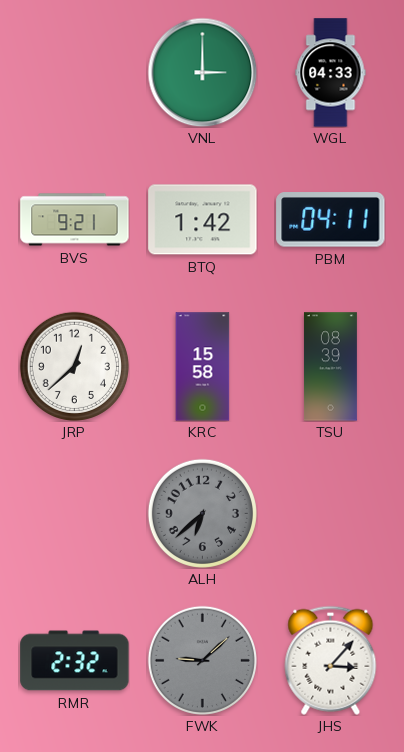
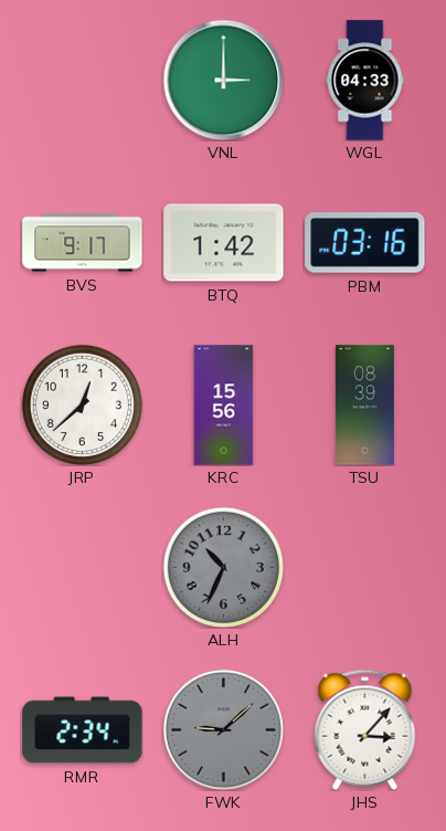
BVS: 9:21 -> 9:17
PBM: 04:11 -> 03:16
KRC: 15:58 -> 15:56
ALH: 6:38 -> 10:34
RMR: 2:32 -> 2:34
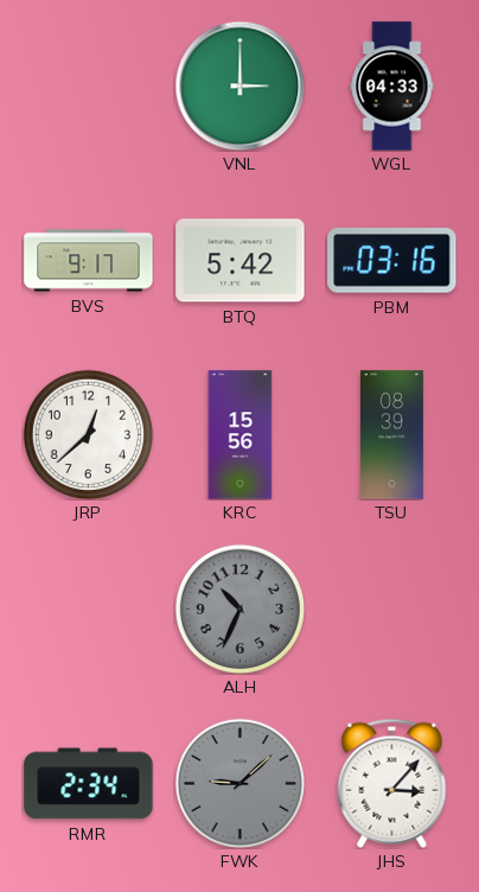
BTQ: 1:42 -> 5:42
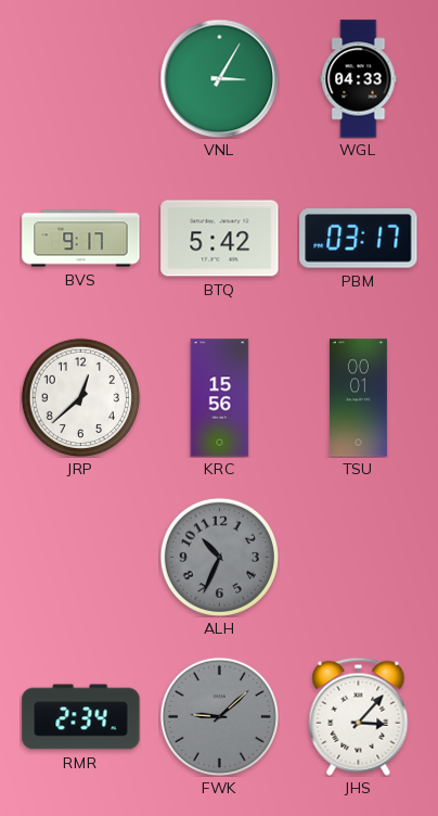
VNL: 3:00 -> 3:05
PBM: 03:16 -> 03:17
TSU: 08:39 -> 00:01
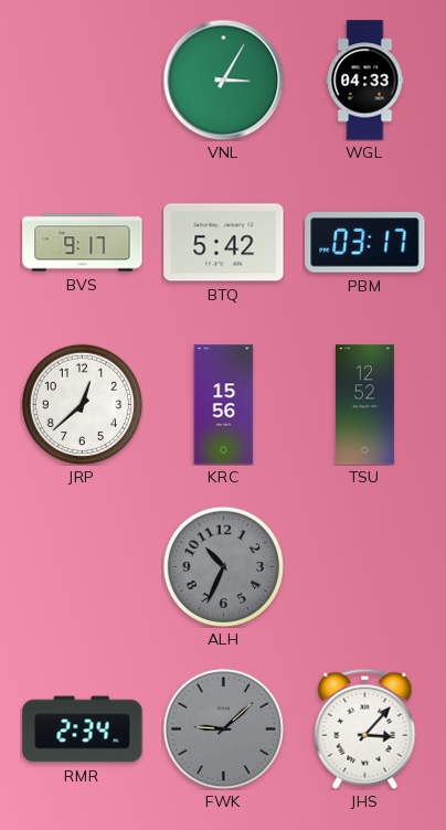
TSU: 00:01 -> 12:52
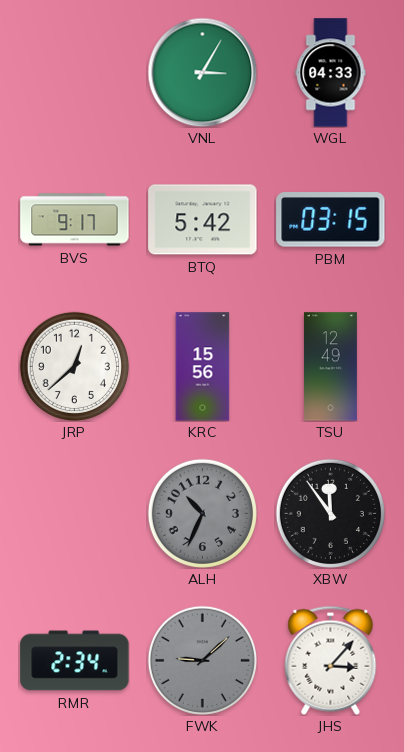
PBM: 03:17 -> 03:15
TSU: 12:52 -> 12:49
XBW: none -> 11:54
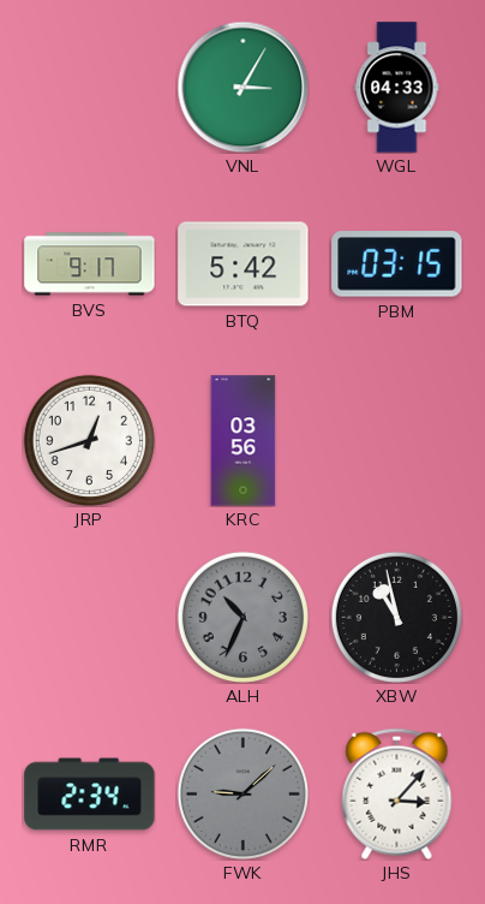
JRP: 12:38 -> 12:42
KRC: 15:56 -> 03:56
TSU: 12:49 -> none
XBW: 11:54 -> 10:58
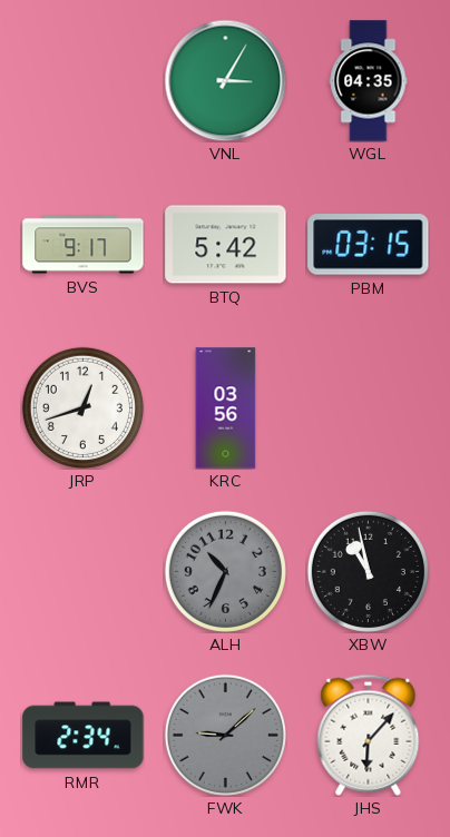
WGL: 04:33 -> 04:35
JHS: 3:07 -> 6:07
